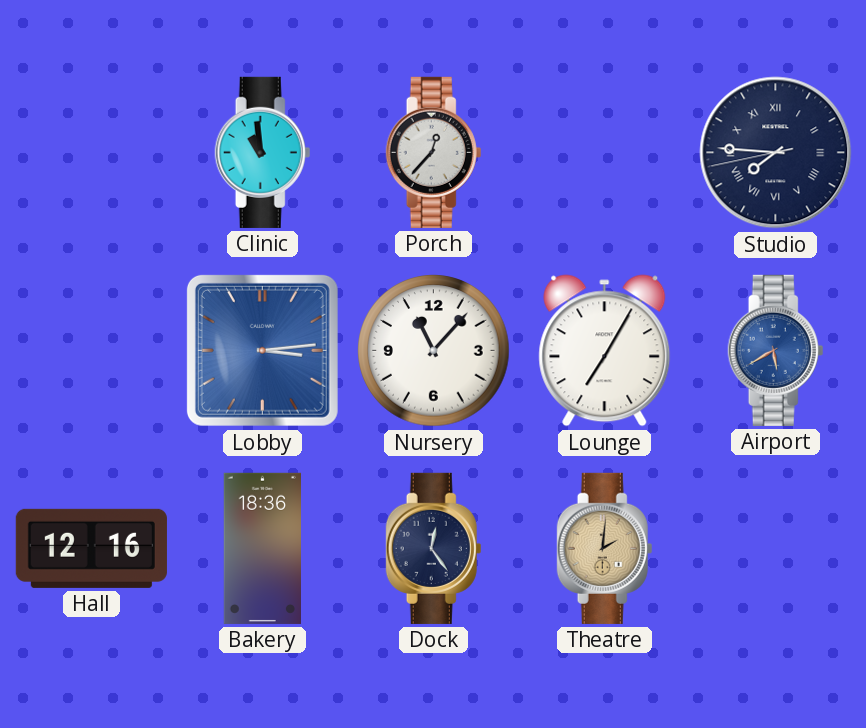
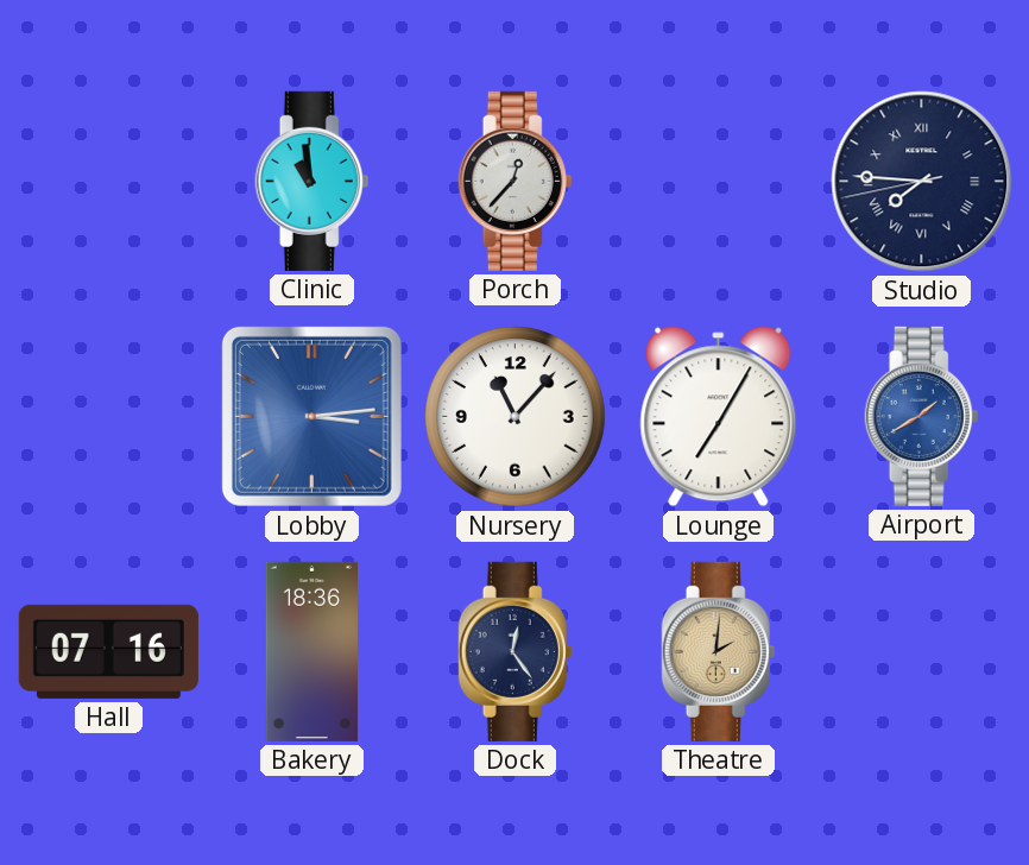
Airport: 5:40 -> 1:40
Hall: 12:16 -> 07:16
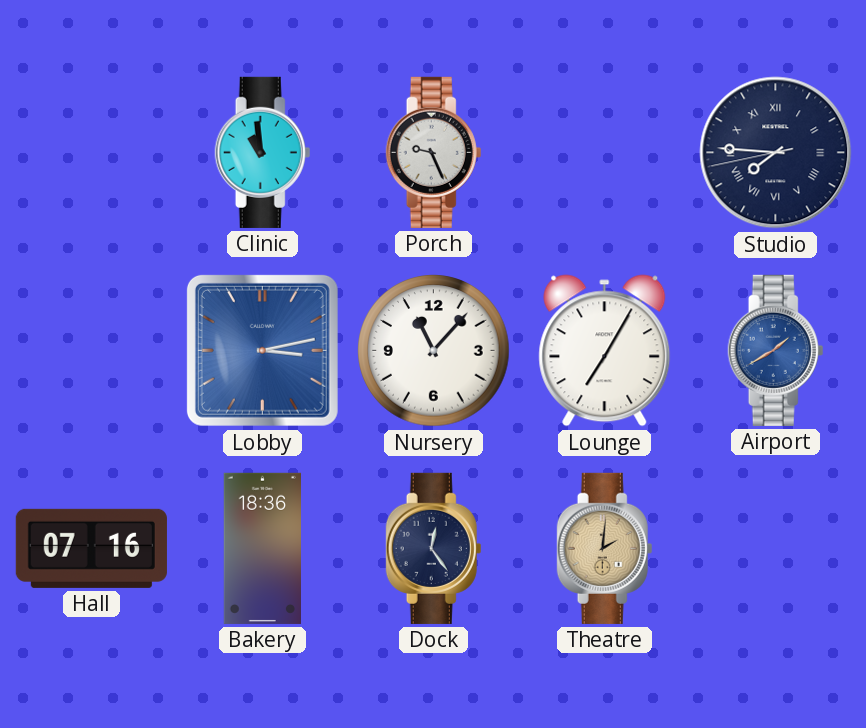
Porch: 12:37 -> 9:26
Lobby: 3:14 -> 3:13
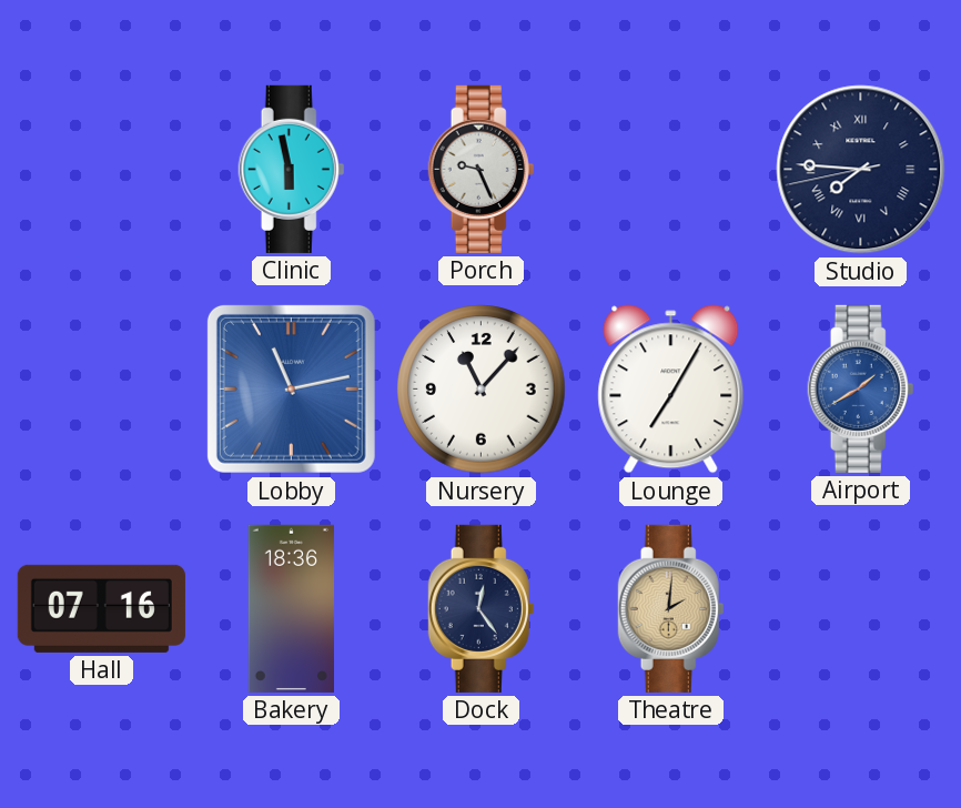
Clinic: 10:59 -> 5:58
Lobby: 3:13 -> 11:13
